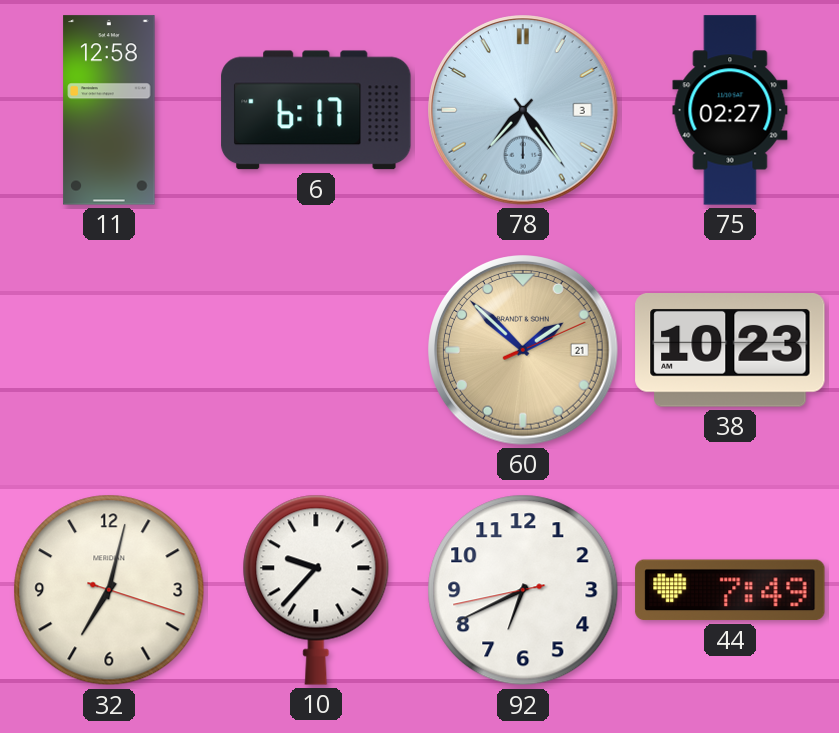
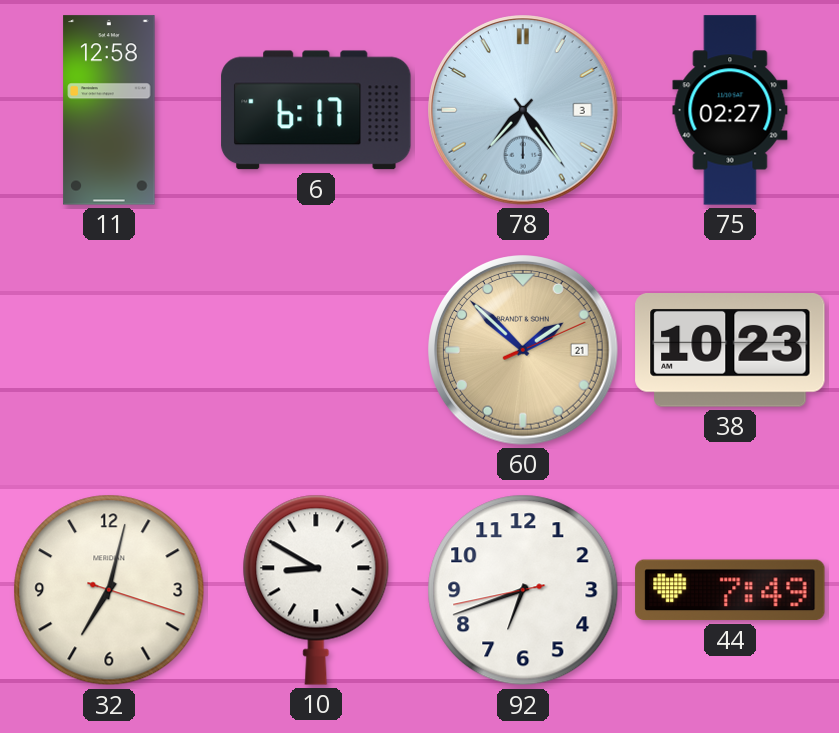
10: 9:37 -> 8:50
92: 6:40 -> 6:41
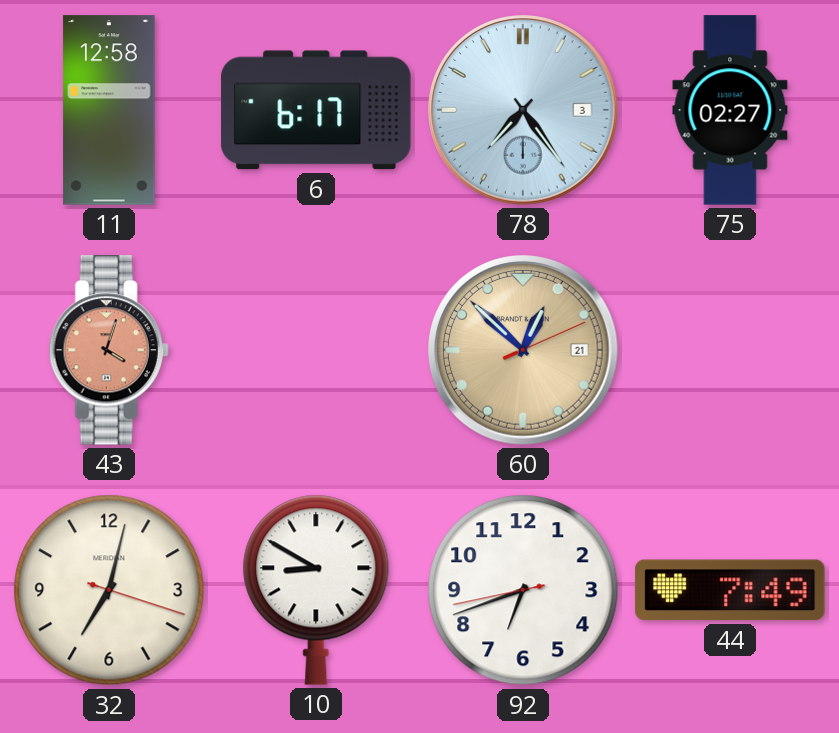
43: none -> 4:03
60: 1:52 -> 12:52
38: 10:23 -> none
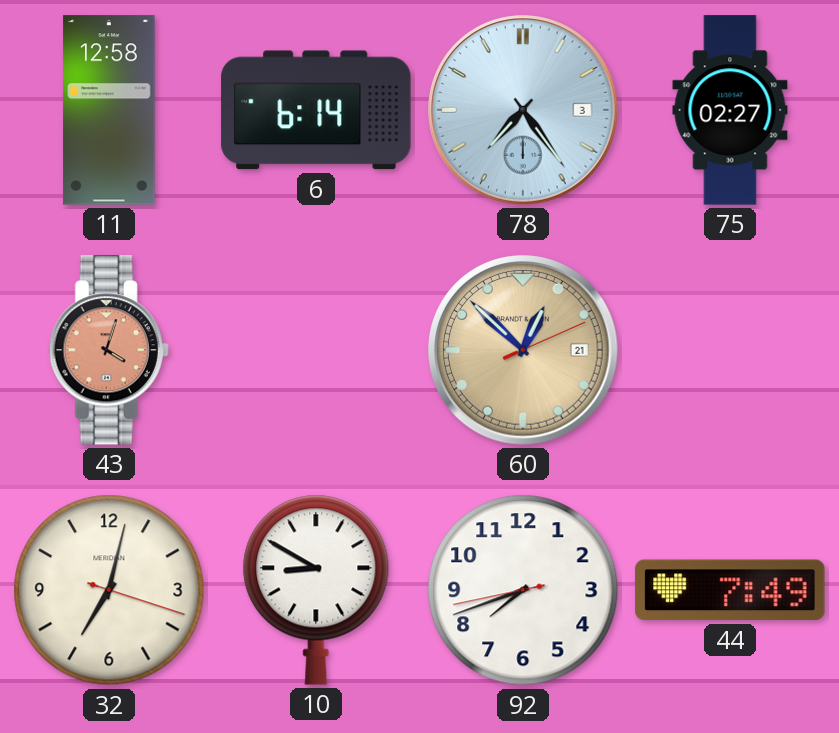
6: 6:17 -> 6:14
92: 6:41 -> 7:41
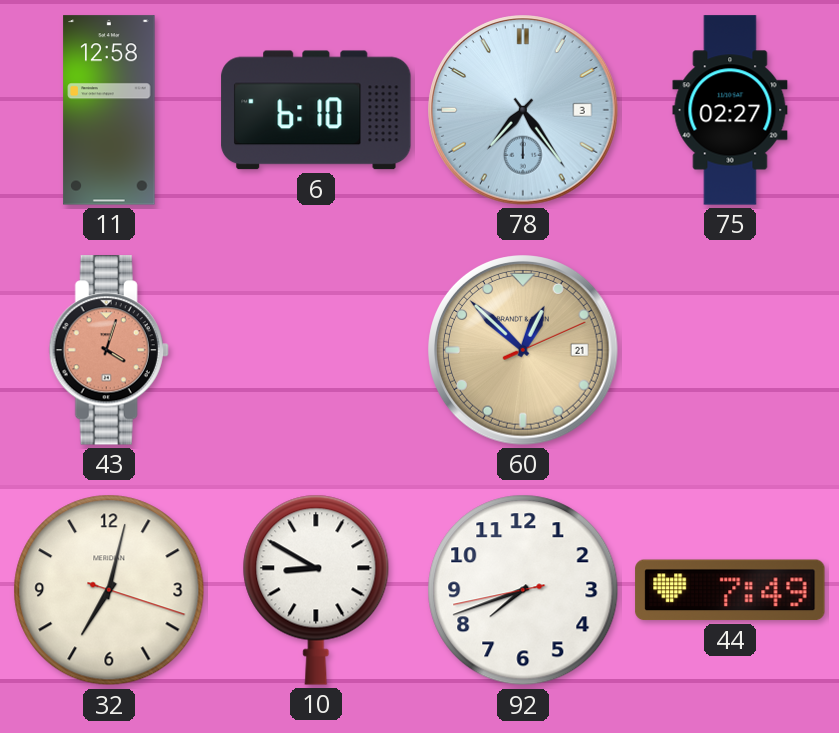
6: 6:14 -> 6:10
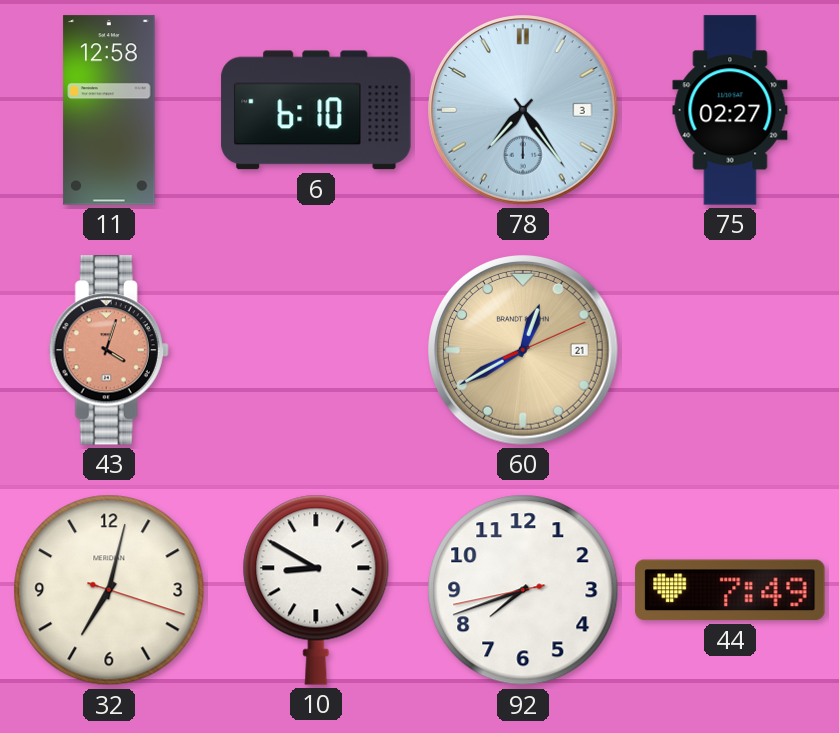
60: 12:52 -> 12:40
